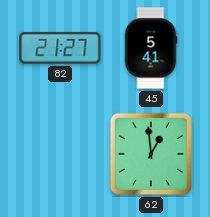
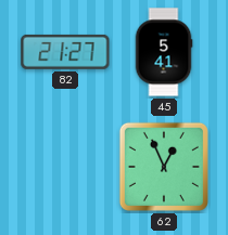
62: 12:59 -> 12:56
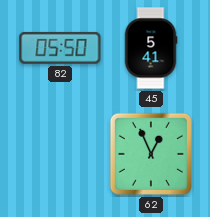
82: 21:27 -> 05:50
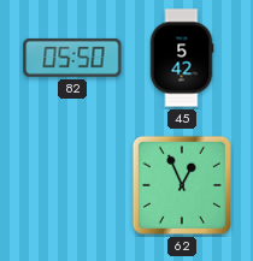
45: 5:41 -> 5:42
